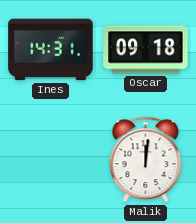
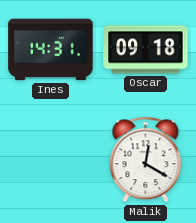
Malik: 12:01 -> 12:20
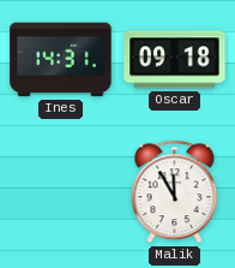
Malik: 12:20 -> 11:55
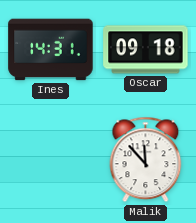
Malik: 11:55 -> 11:53
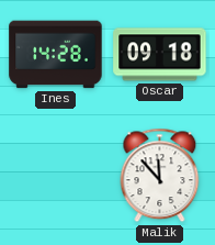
Ines: 14:31 -> 14:28
